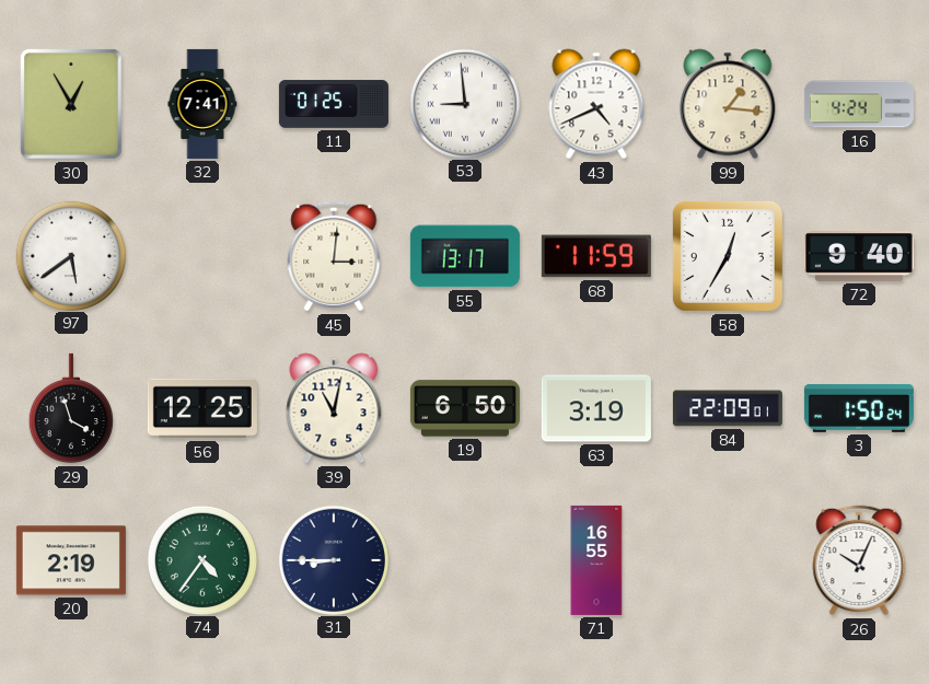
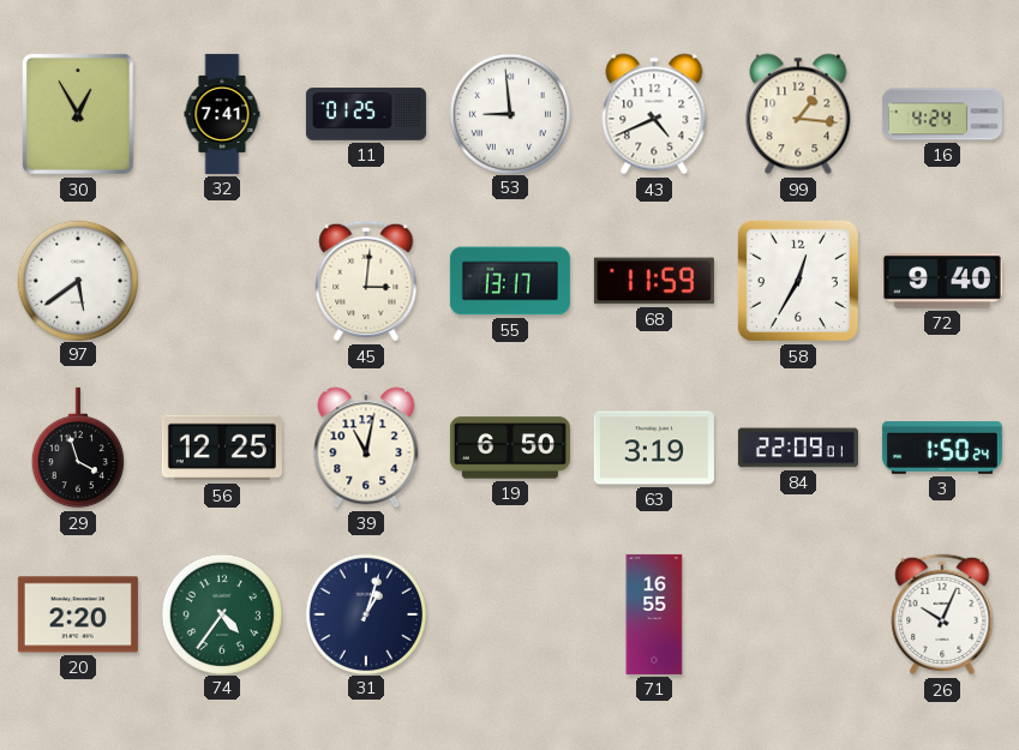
20: 2:19 -> 2:20
31: 8:45 -> 1:03
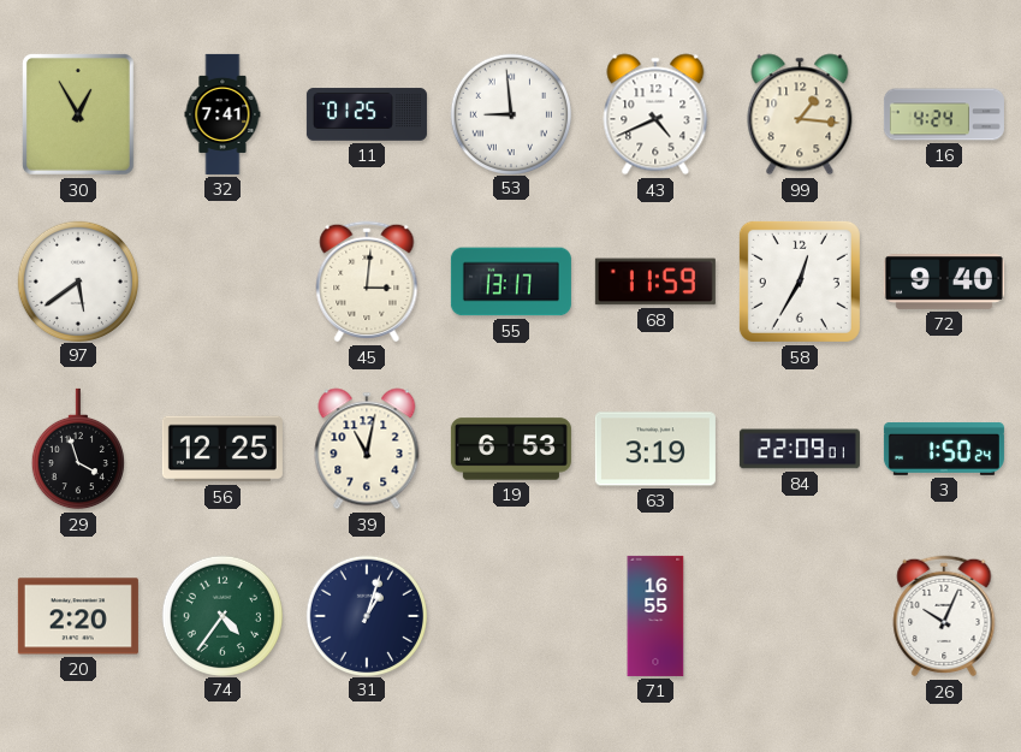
19: 6:50 -> 6:53
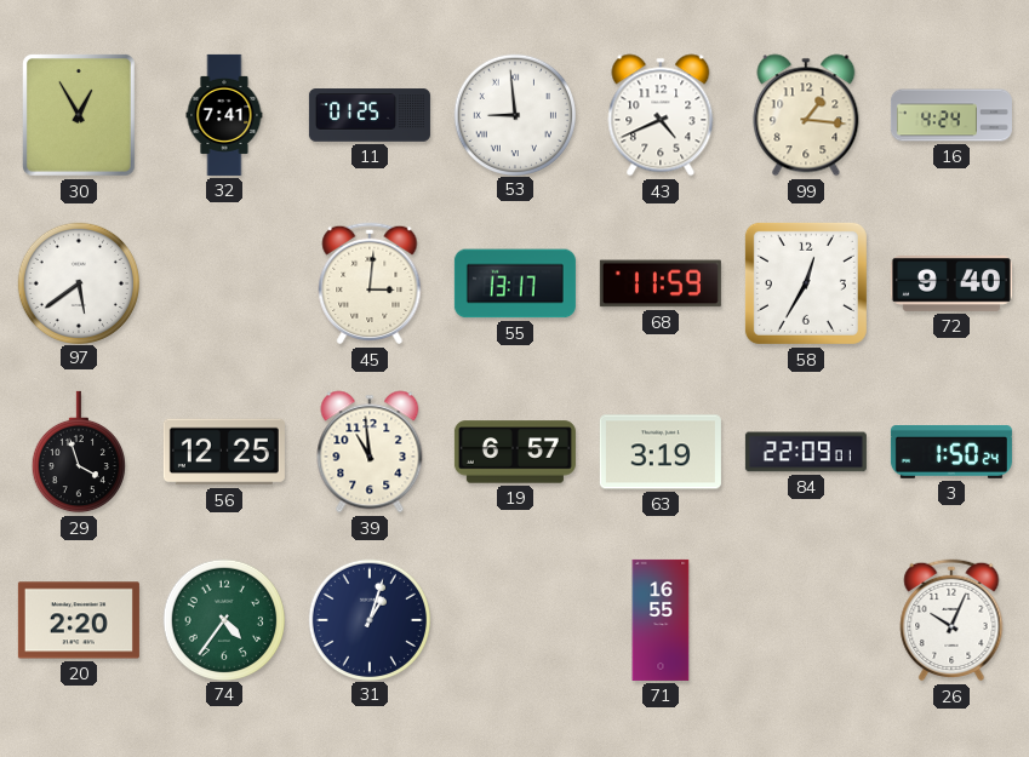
39: 11:02 -> 10:59
19: 6:53 -> 6:57
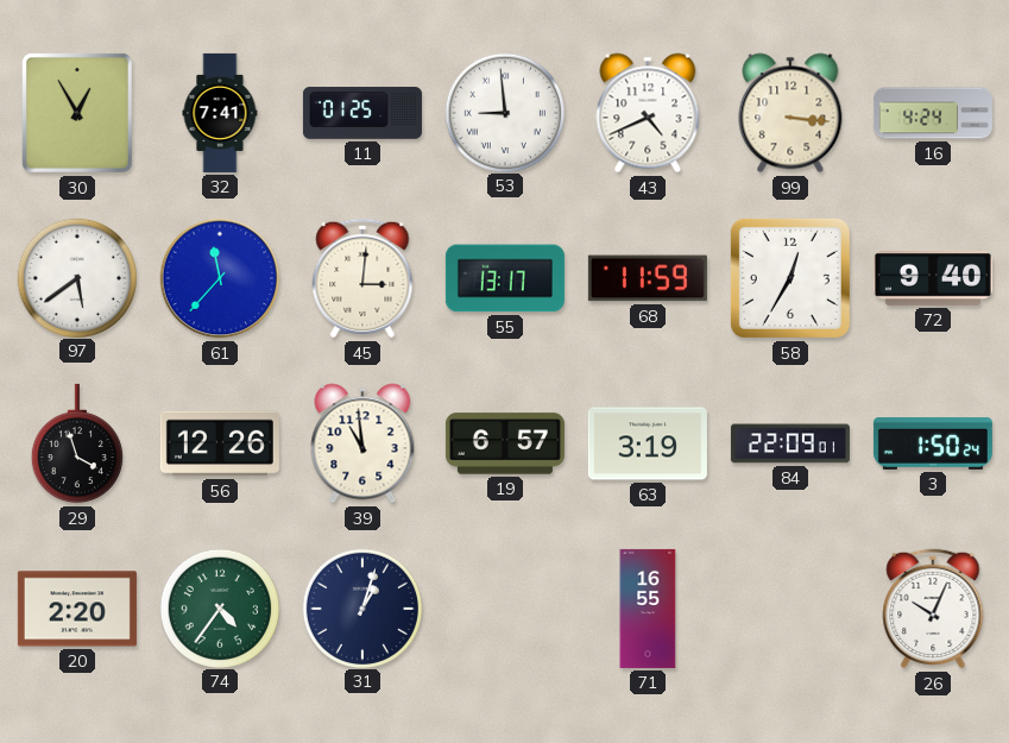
99: 1:16 -> 3:16
61: none -> 11:37
56: 12:25 -> 12:26
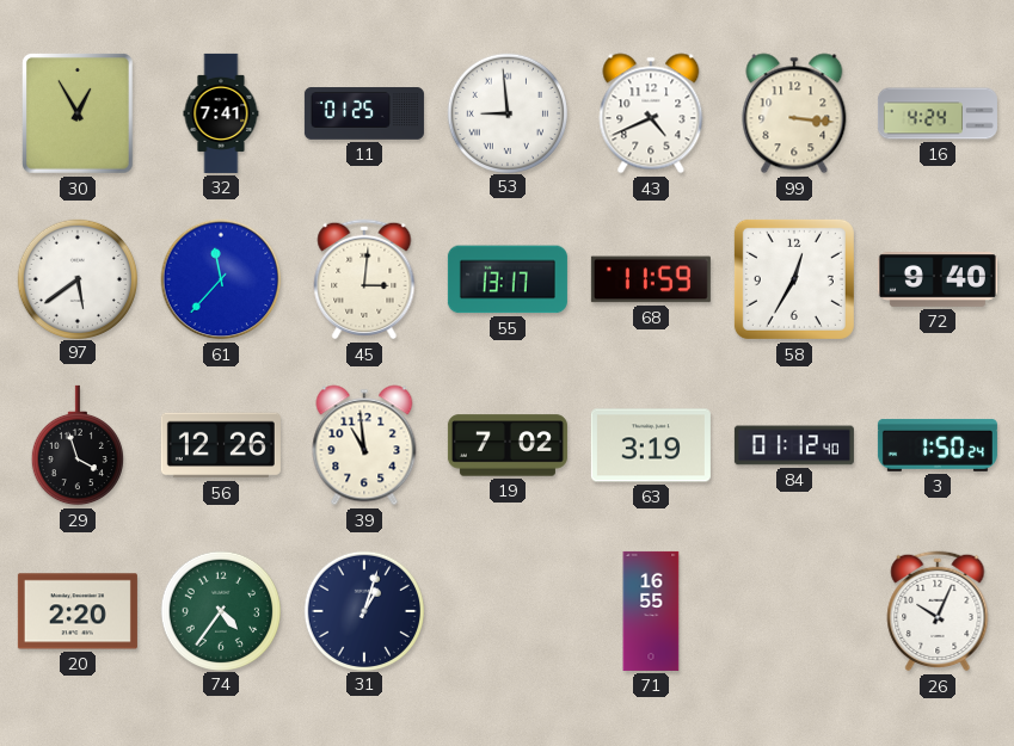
19: 6:57 -> 7:02
84: 22:09 -> 01:12
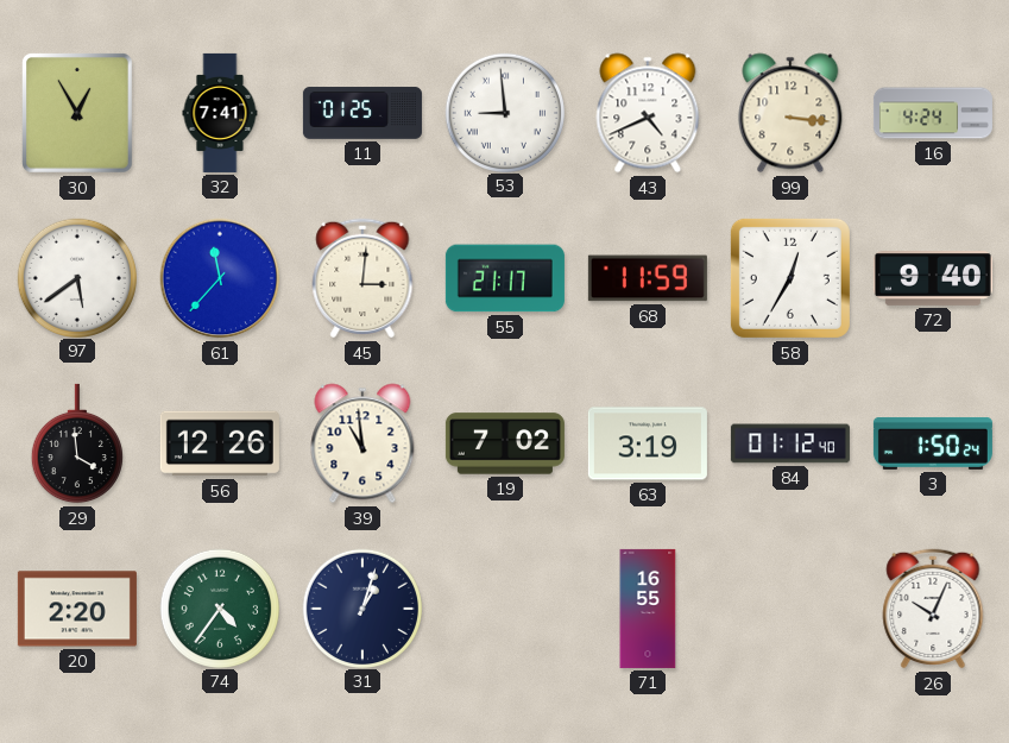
55: 13:17 -> 21:17
29: 3:57 -> 3:59
